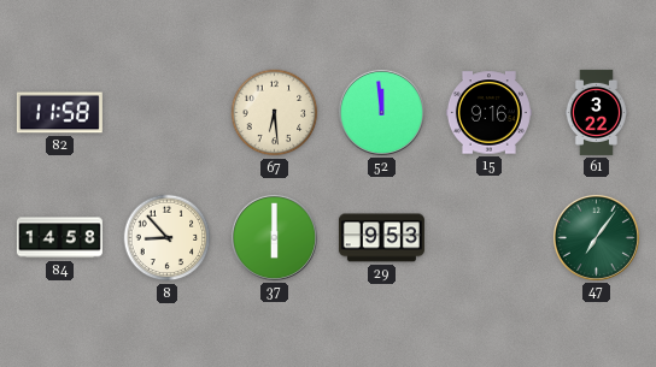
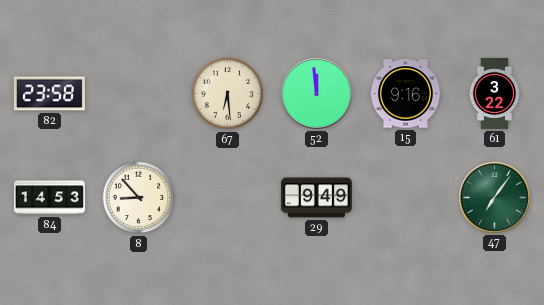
82: 11:58 -> 23:58
84: 14:58 -> 14:53
37: 6:00 -> none
29: 9:53 -> 9:49
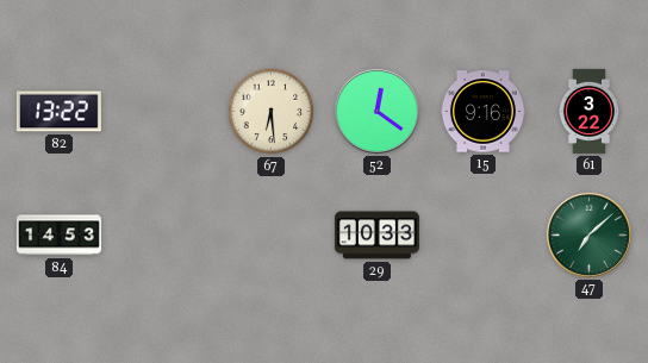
82: 23:58 -> 13:22
52: 11:59 -> 12:21
8: 8:53 -> none
29: 9:49 -> 10:33
47: 7:06 -> 7:08
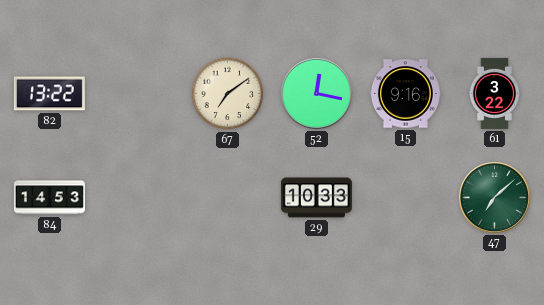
67: 6:29 -> 7:09
52: 12:21 -> 12:17
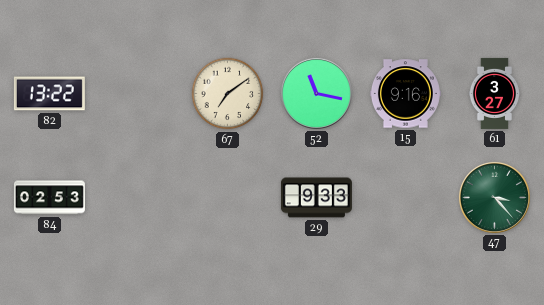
52: 12:17 -> 11:17
61: 3:22 -> 3:27
84: 14:53 -> 02:53
29: 10:33 -> 9:33
47: 7:08 -> 3:23
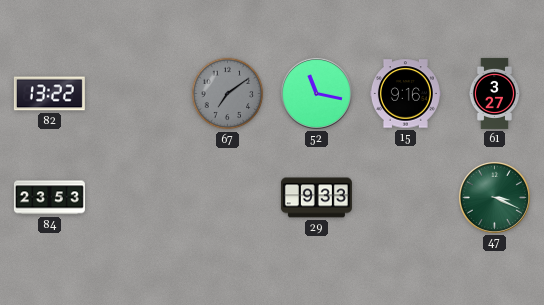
67 dial: cream -> grey
84: 02:53 -> 23:53
47: 3:23 -> 3:19
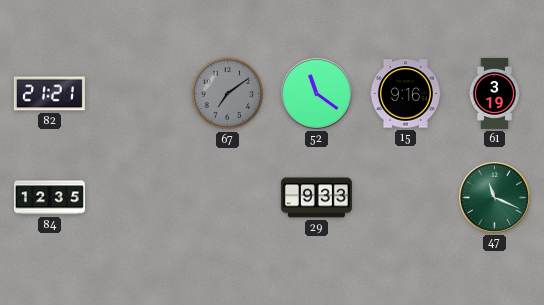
82: 13:22 -> 21:21
52: 11:17 -> 11:21
61: 3:27 -> 3:19
84: 23:53 -> 12:35
47: 3:19 -> 11:19
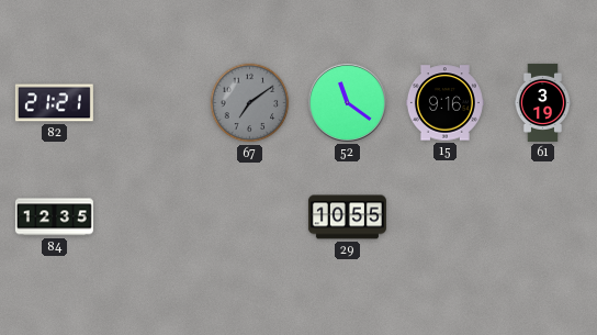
29: 9:33 -> 10:55
47: 11:19 -> none
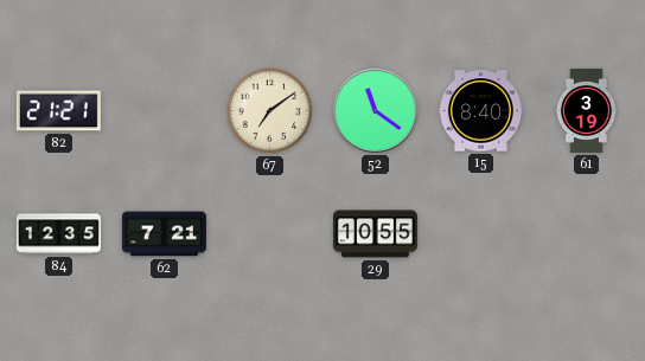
67 dial: grey -> cream
15: 9:16 -> 8:40
62: none -> 7:21
